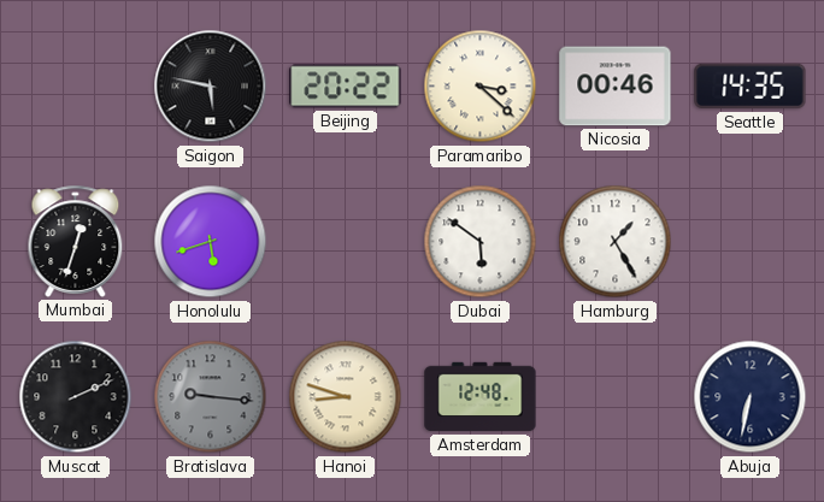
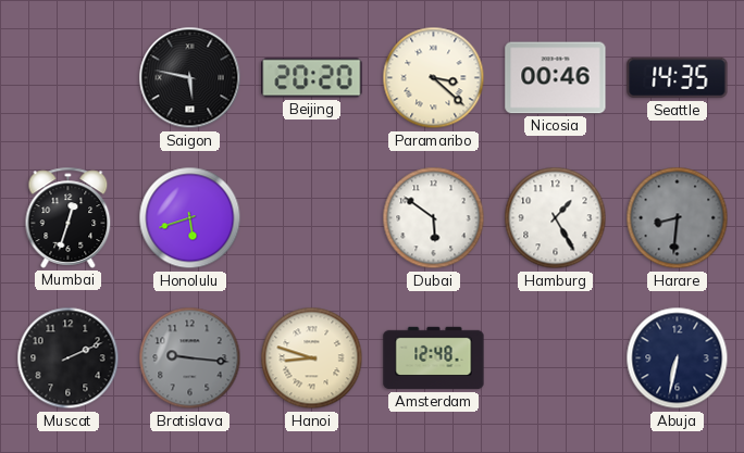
Beijing: 20:22 -> 20:20
Harare: none -> 8:31
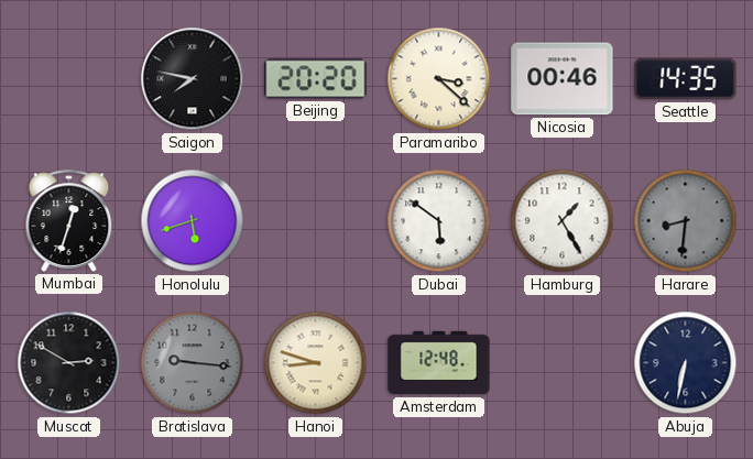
Saigon: 5:47 -> 7:47
Muscat: 2:11 -> 2:50
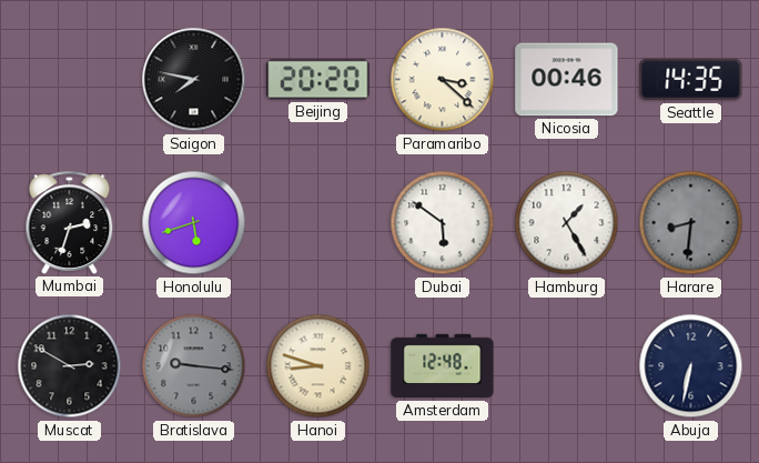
Mumbai: 12:33 -> 2:33
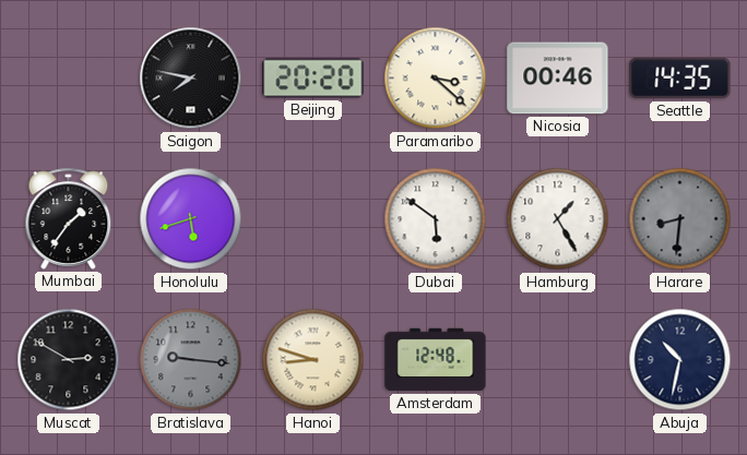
Mumbai: 2:33 -> 1:36
Abuja: 6:32 -> 10:32
